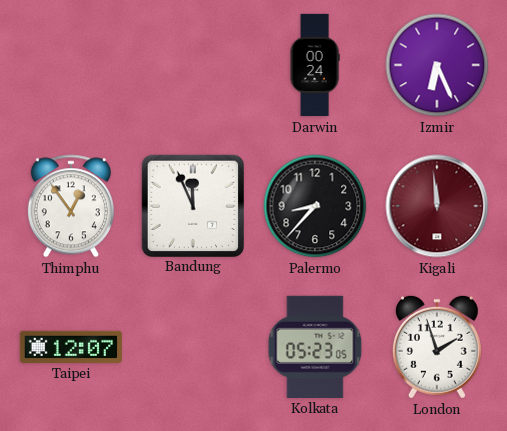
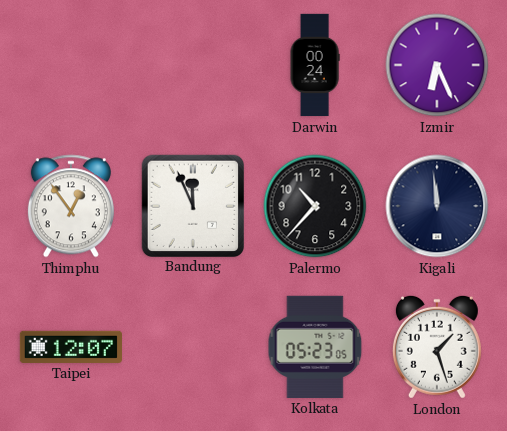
Palermo: 8:37 -> 10:37
Kigali dial: burgundy -> navy
London: 1:57 -> 1:27
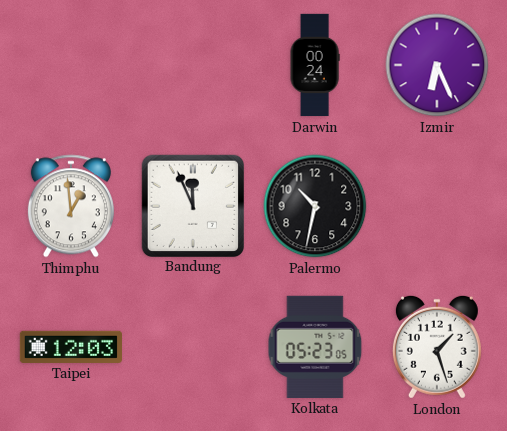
Thimphu: 12:54 -> 12:59
Palermo: 10:37 -> 10:32
Kigali: 11:59 -> none
Taipei: 12:07 -> 12:03
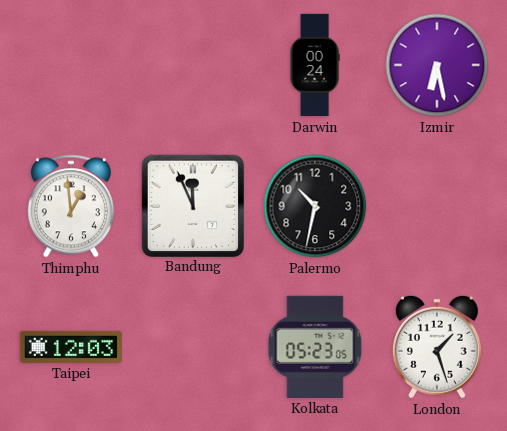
Izmir: 6:26 -> 6:28
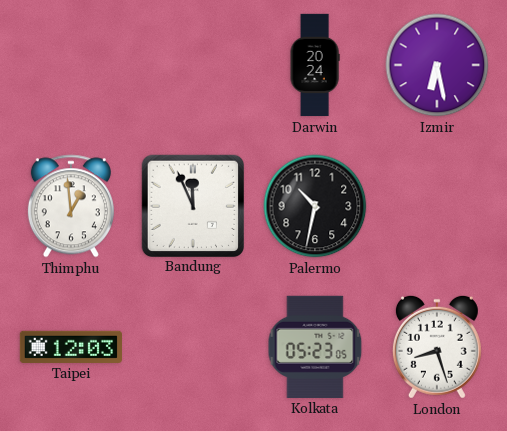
Darwin: 00:24 -> 20:24
London: 1:27 -> 8:27
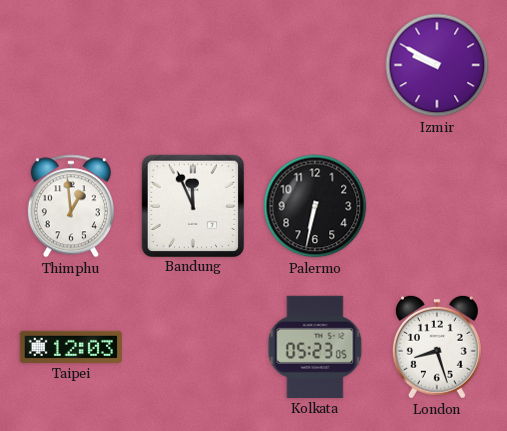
Darwin: 20:24 -> none
Izmir: 6:28 -> 9:50
Palermo: 10:32 -> 6:32
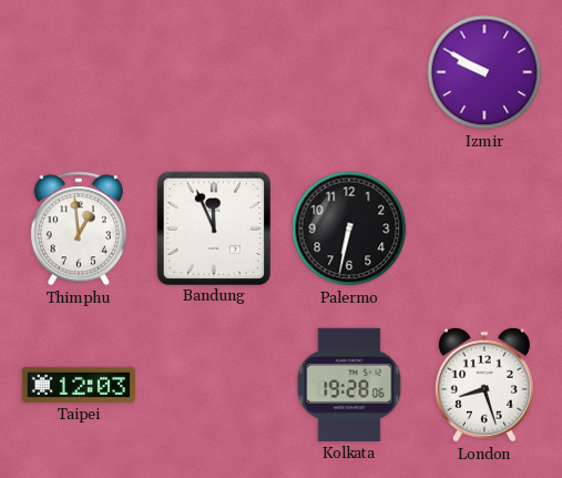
Kolkata: 05:23 -> 19:28
